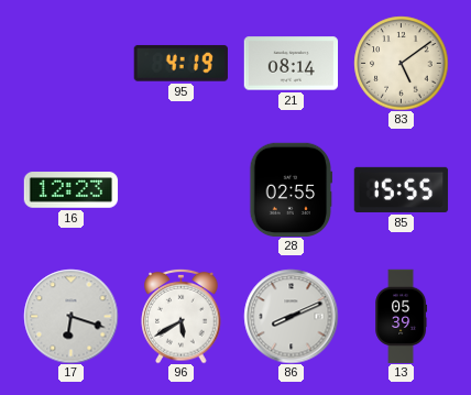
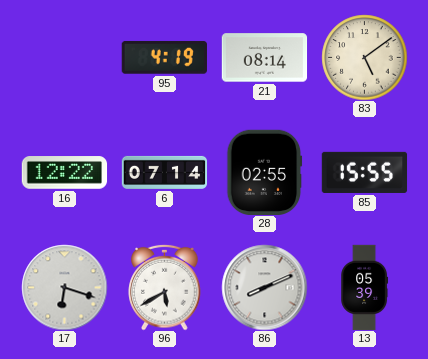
16: 12:23 -> 12:22
6: none -> 07:14
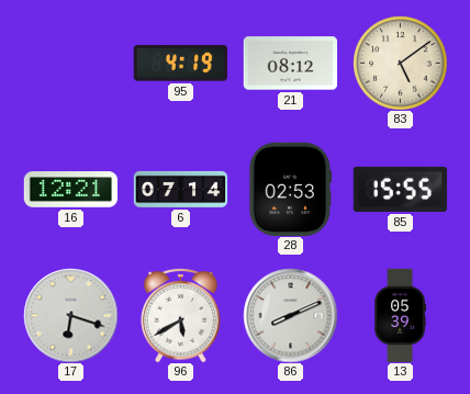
21: 08:14 -> 08:12
16: 12:22 -> 12:21
28: 02:55 -> 02:53
